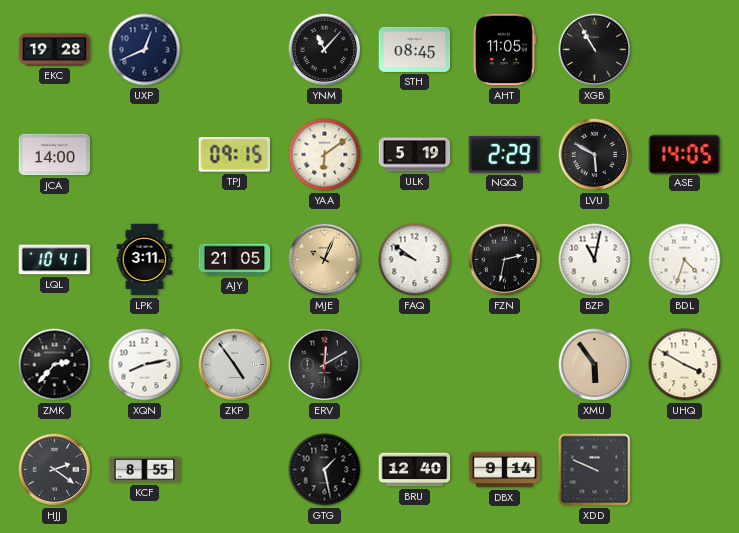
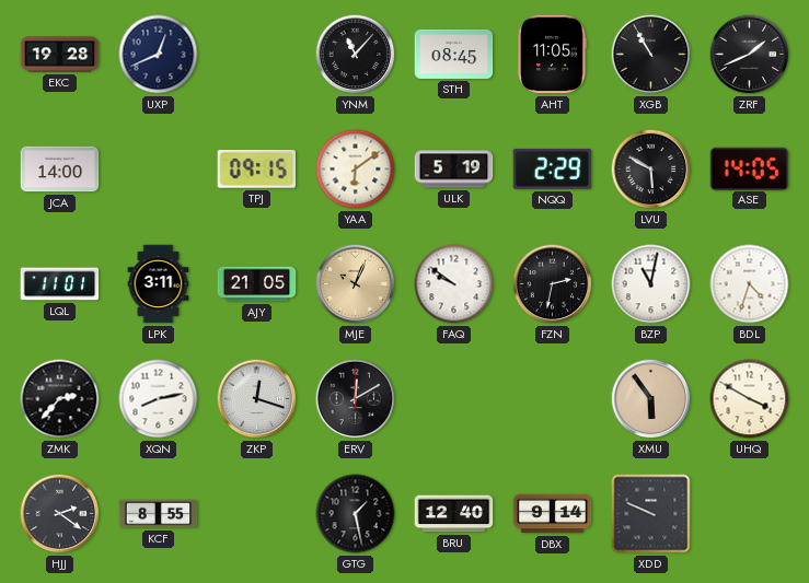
ZRF: none -> 1:41
LQL: 10:41 -> 11:01
ZKP: 4:54 -> 12:18
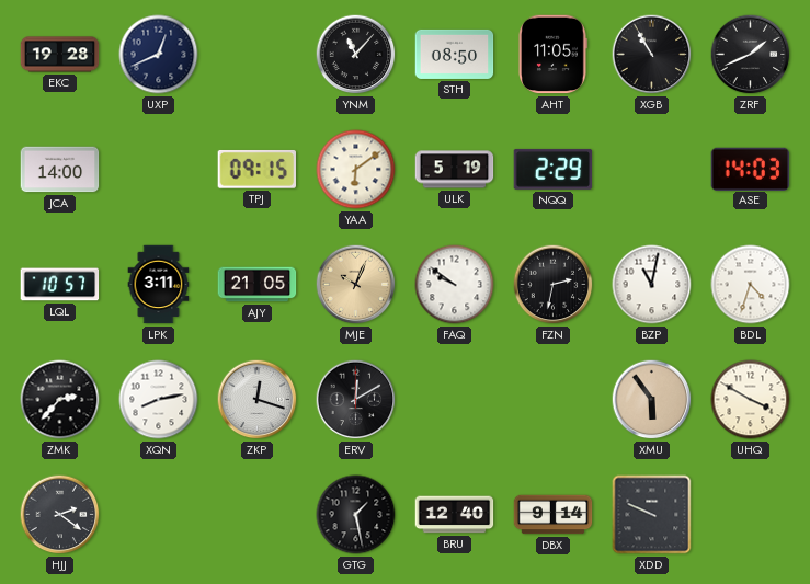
STH: 08:45 -> 08:50
LVU: 5:50 -> none
ASE: 14:05 -> 14:03
LQL: 11:01 -> 10:57
KCF: 8:55 -> none
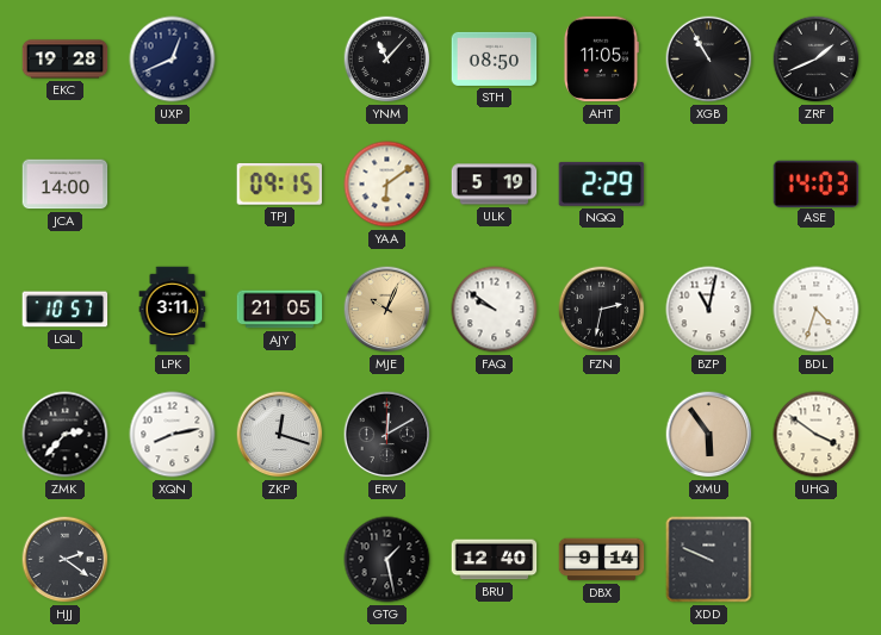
UHQ: 3:50 -> 3:51
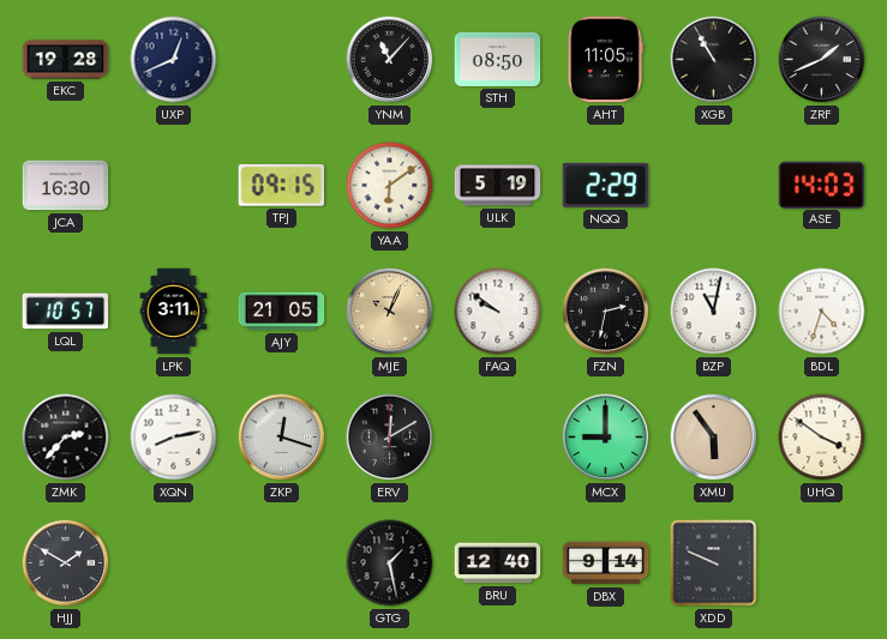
JCA: 14:00 -> 16:30
MCX: none -> 9:00
HJJ: 2:21 -> 1:50
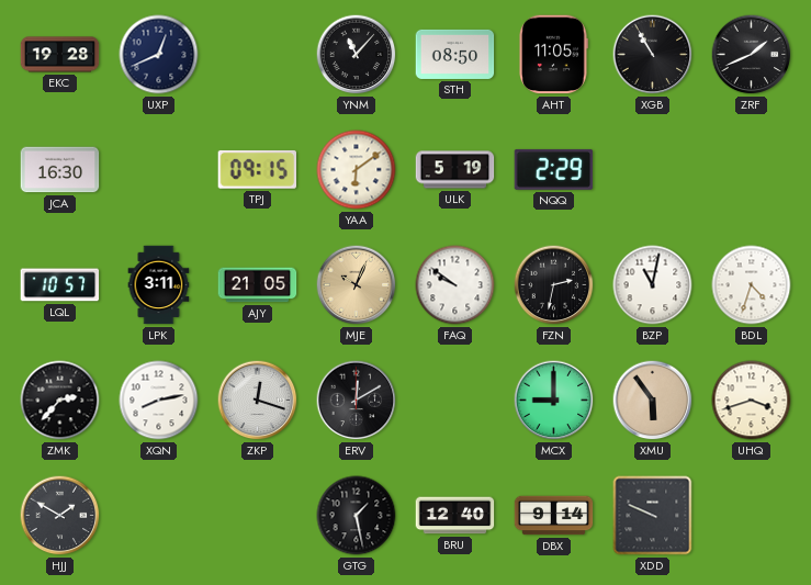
ASE: 14:03 -> none
UHQ: 3:51 -> 3:42
